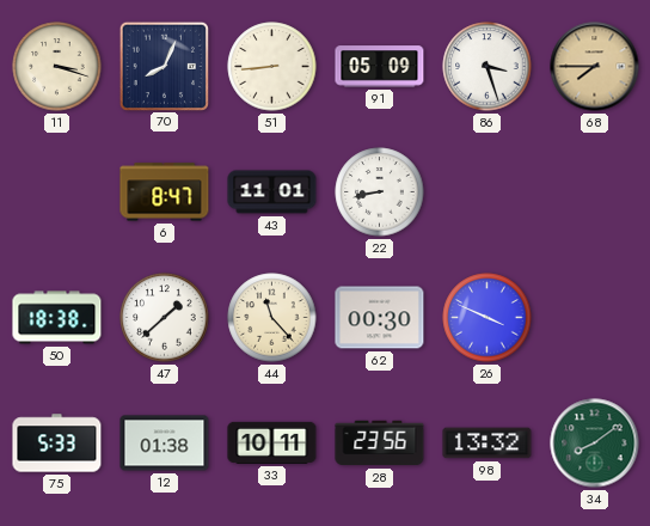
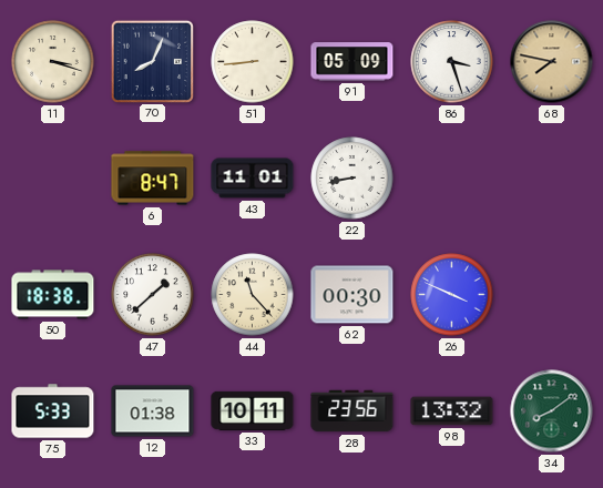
68: 7:45 -> 7:47
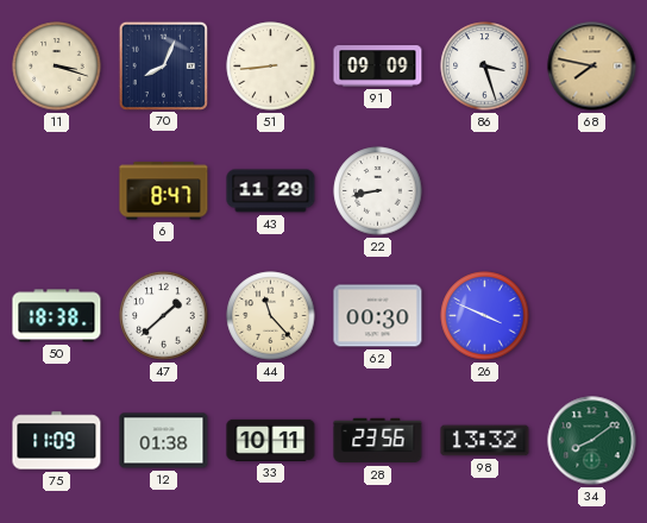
91: 05:09 -> 09:09
43: 11:01 -> 11:29
75: 5:33 -> 11:09
